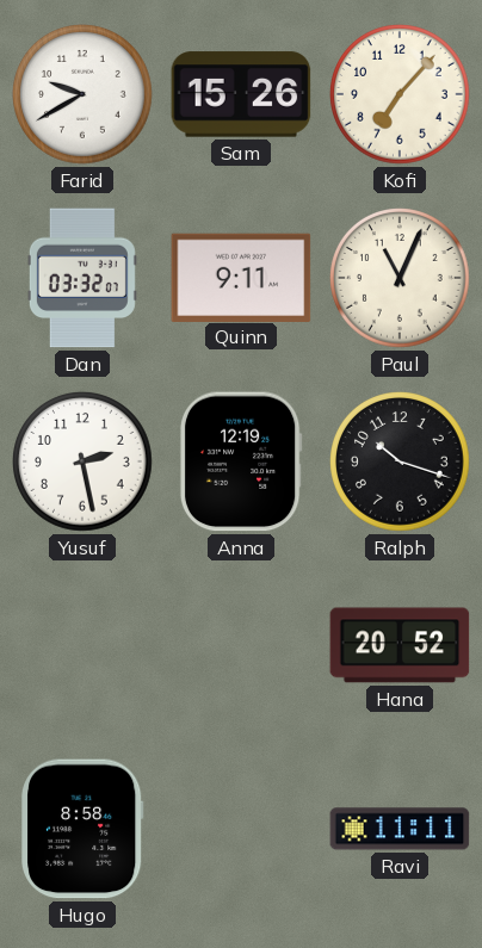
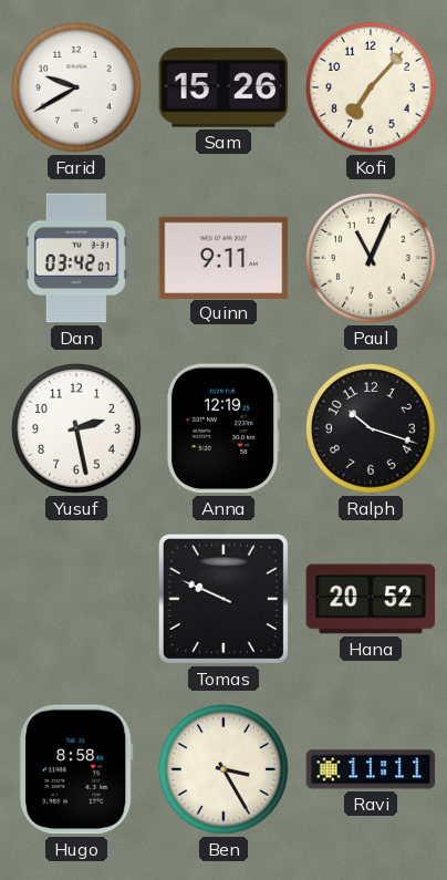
Dan: 03:32 -> 03:42
Tomas: none -> 9:49
Ben: none -> 3:25
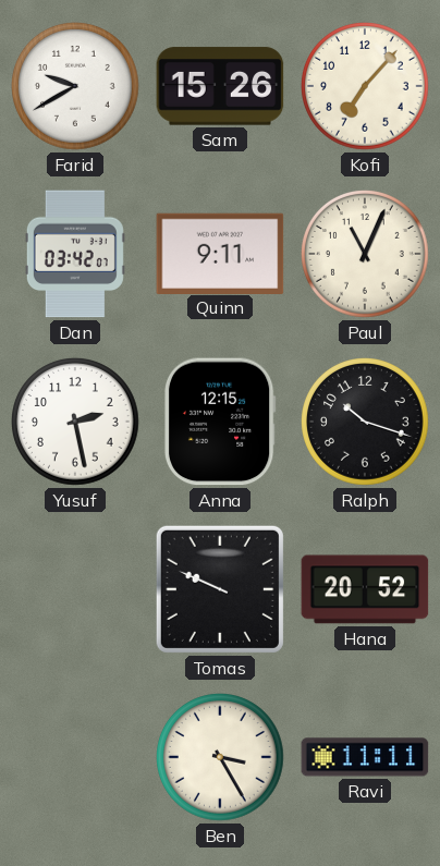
Anna: 12:19 -> 12:15
Hugo: 8:58 -> none
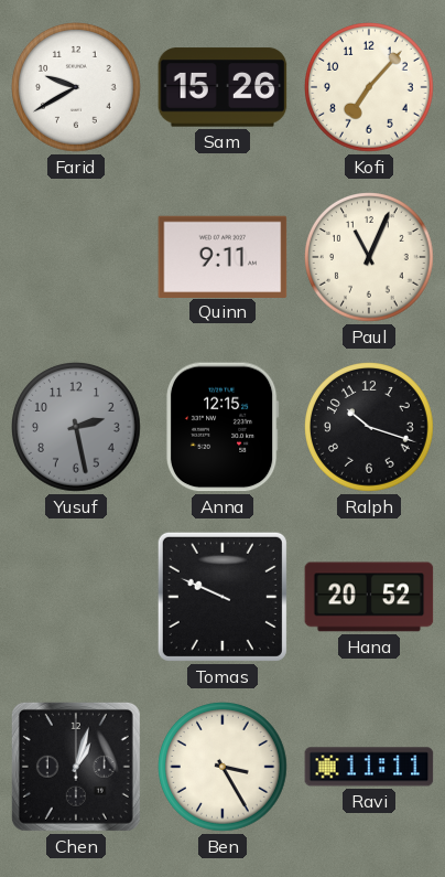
Dan: 03:42 -> none
Yusuf dial: white -> grey
Chen: none -> 1:03
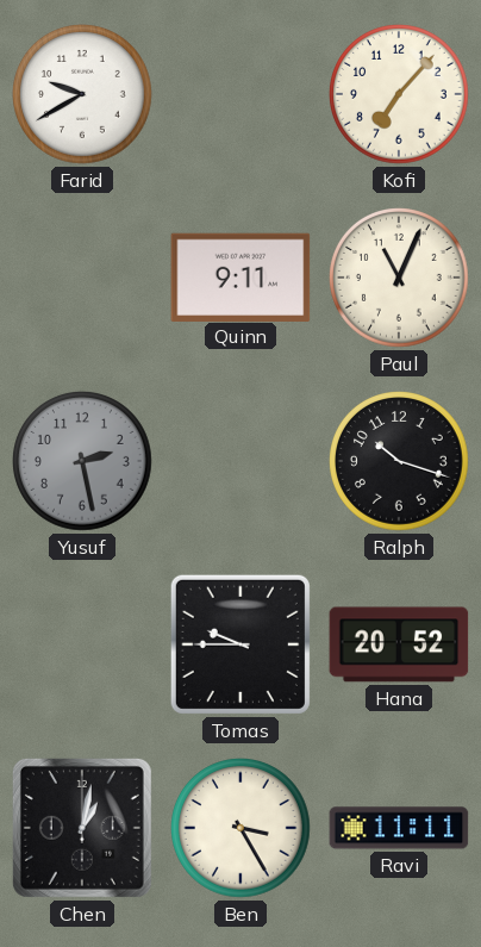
Sam: 15:26 -> none
Anna: 12:15 -> none
Tomas: 9:49 -> 9:45
Chen: 1:03 -> 1:02
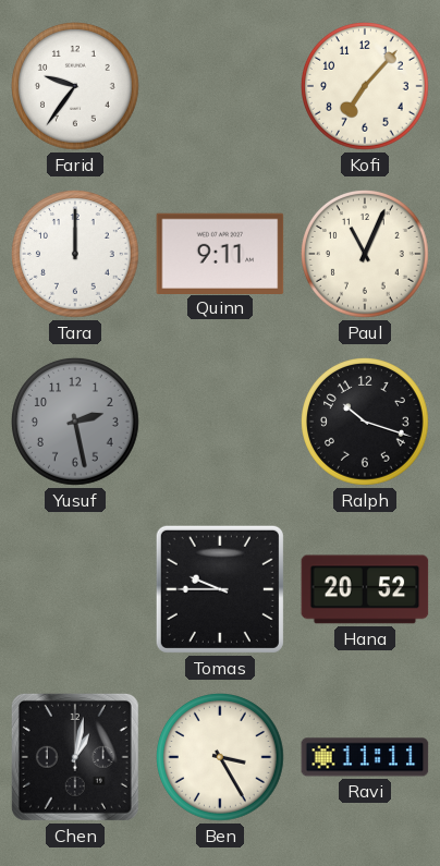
Farid: 9:40 -> 9:36
Tara: none -> 12:00
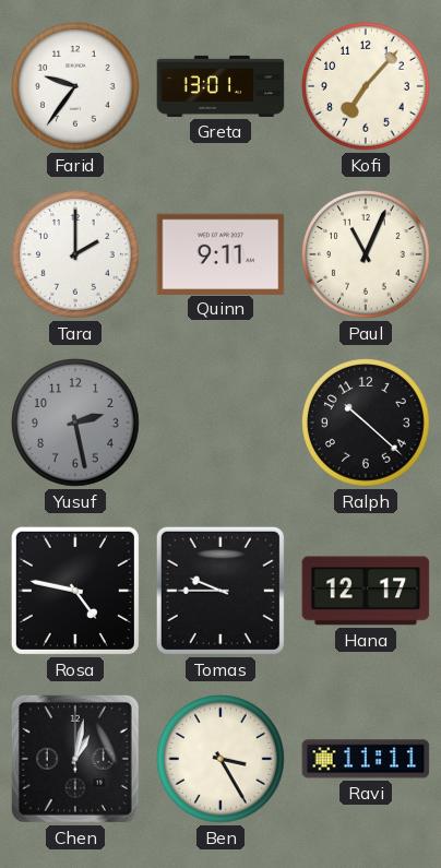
Greta: none -> 13:01
Tara: 12:00 -> 2:00
Ralph: 10:18 -> 10:22
Rosa: none -> 4:47
Hana: 20:52 -> 12:17
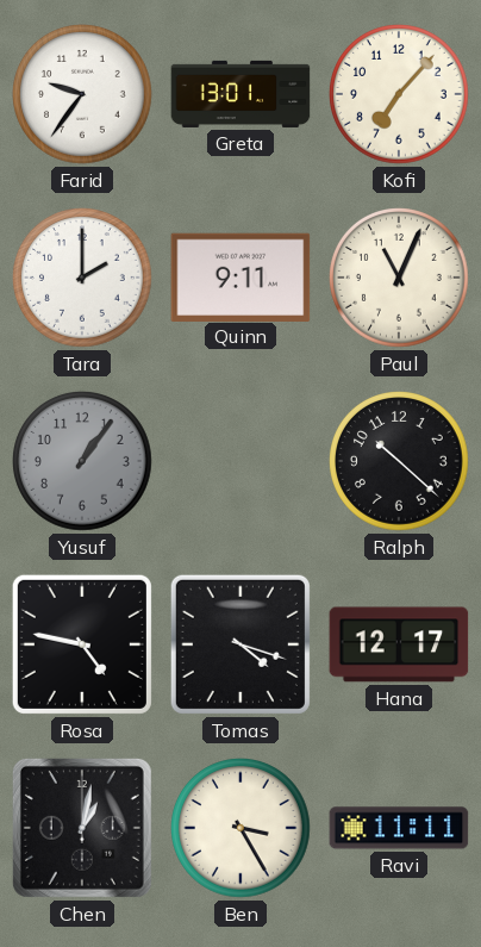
Yusuf: 2:28 -> 1:06
Tomas: 9:45 -> 4:18
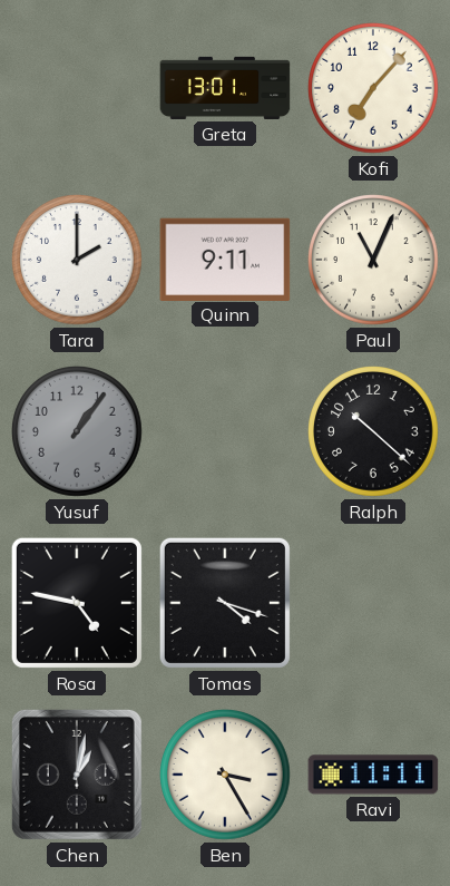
Farid: 9:36 -> none
Hana: 12:17 -> none
